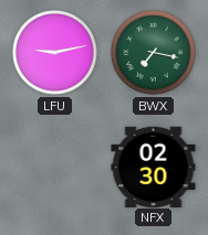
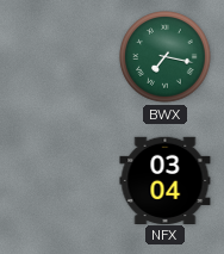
LFU: 9:13 -> none
NFX: 02:30 -> 03:04
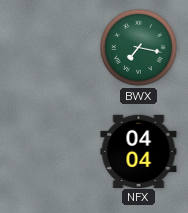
NFX: 03:04 -> 04:04
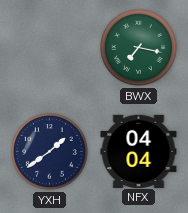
YXH: none -> 1:39
